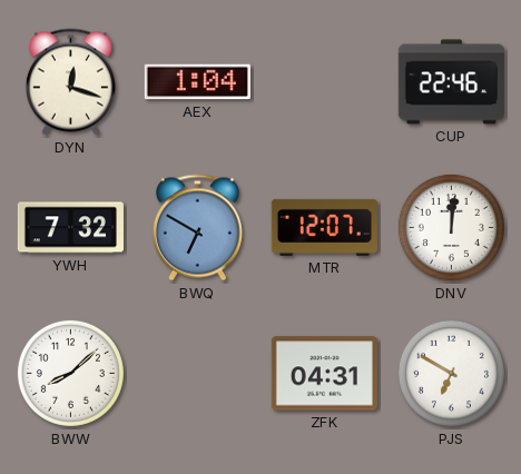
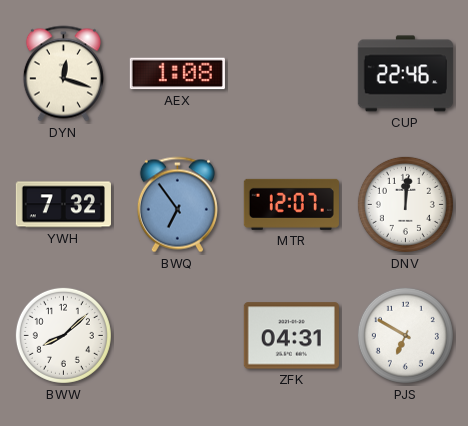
AEX: 1:04 -> 1:08
BWQ: 6:50 -> 6:54
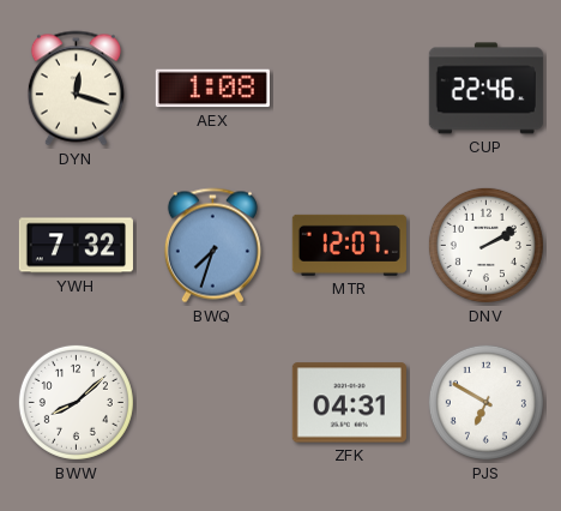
BWQ: 6:54 -> 7:33
DNV: 12:01 -> 2:10
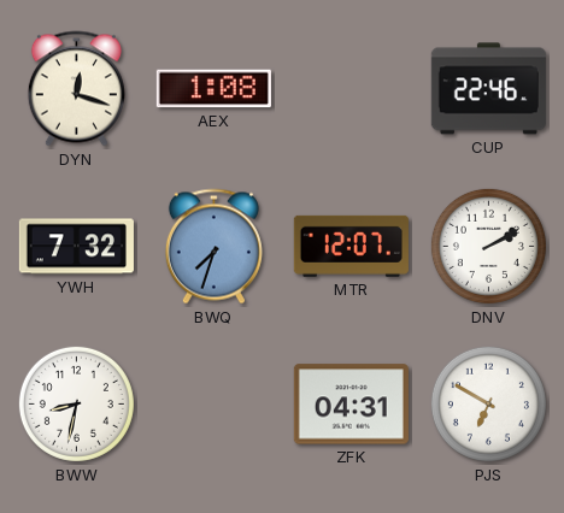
BWW: 8:08 -> 8:32
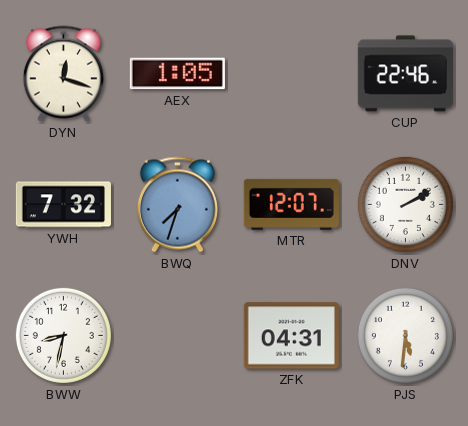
AEX: 1:08 -> 1:05
PJS: 6:50 -> 5:31
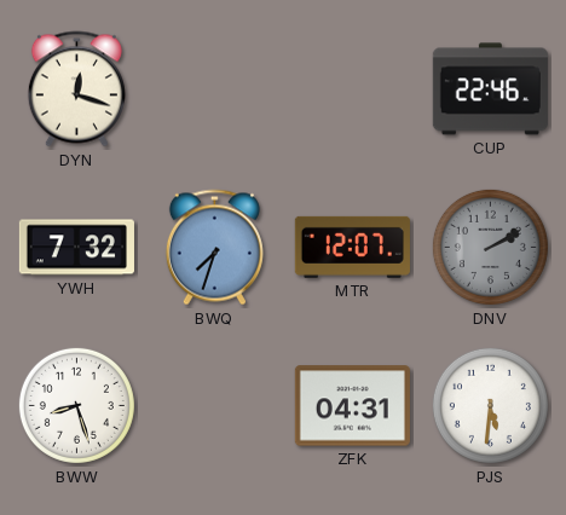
AEX: 1:05 -> none
DNV dial: white -> grey
BWW: 8:32 -> 8:27
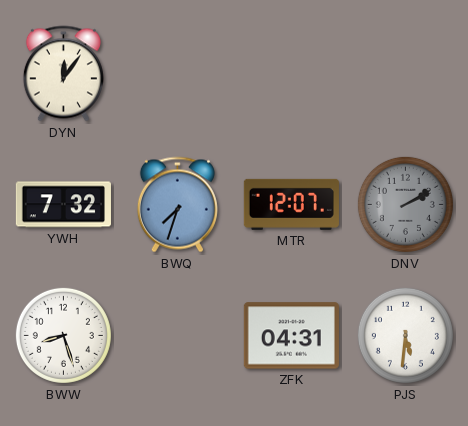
DYN: 12:18 -> 12:06
CUP: 22:46 -> none
